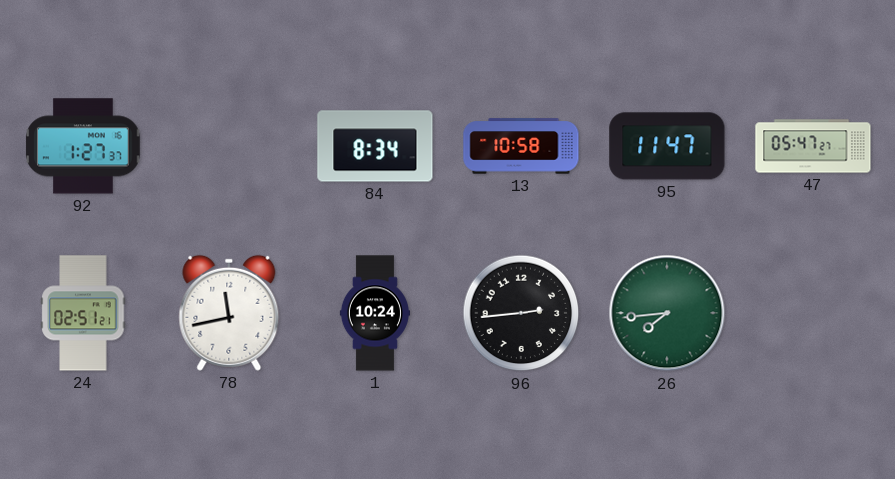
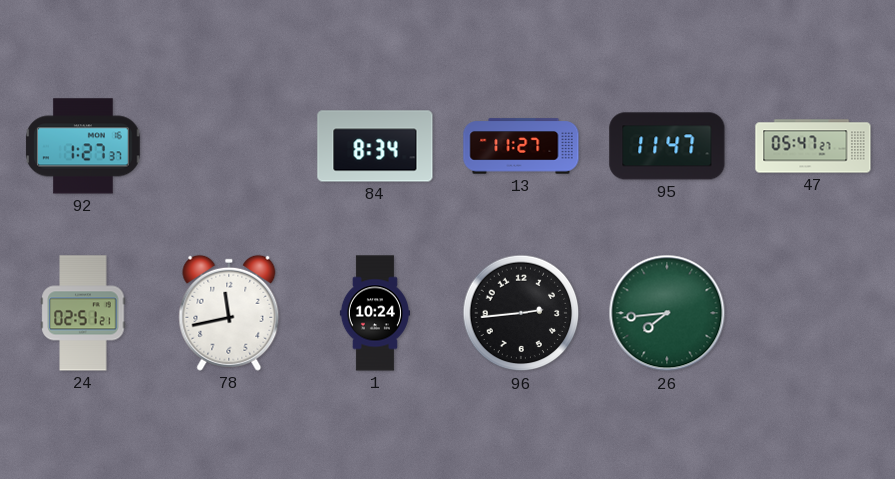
13: 10:58 -> 11:27
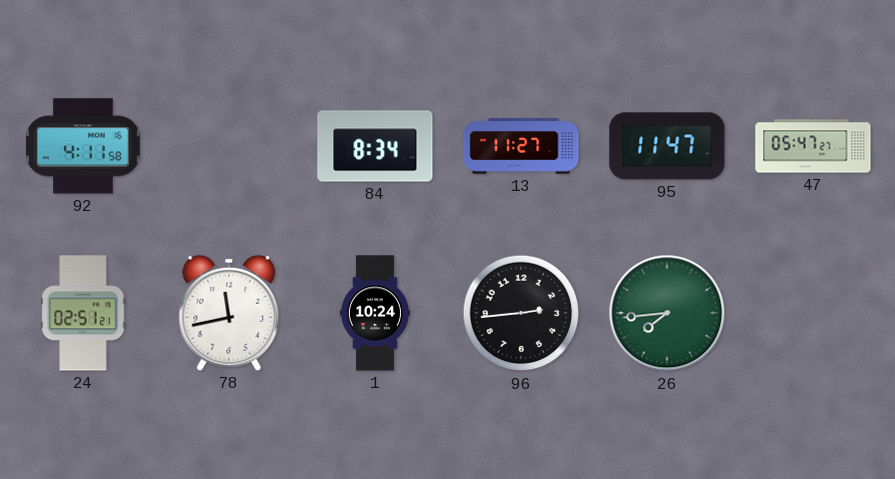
92: 1:27 -> 4:11
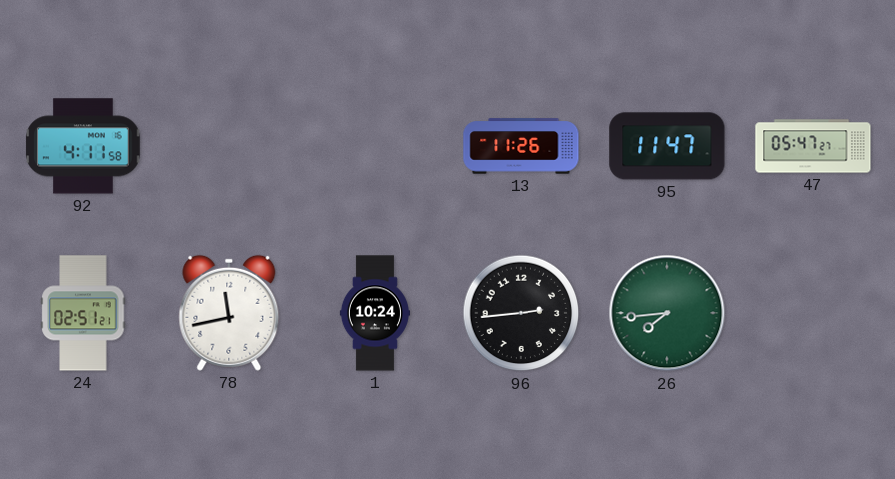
84: 8:34 -> none
13: 11:27 -> 11:26
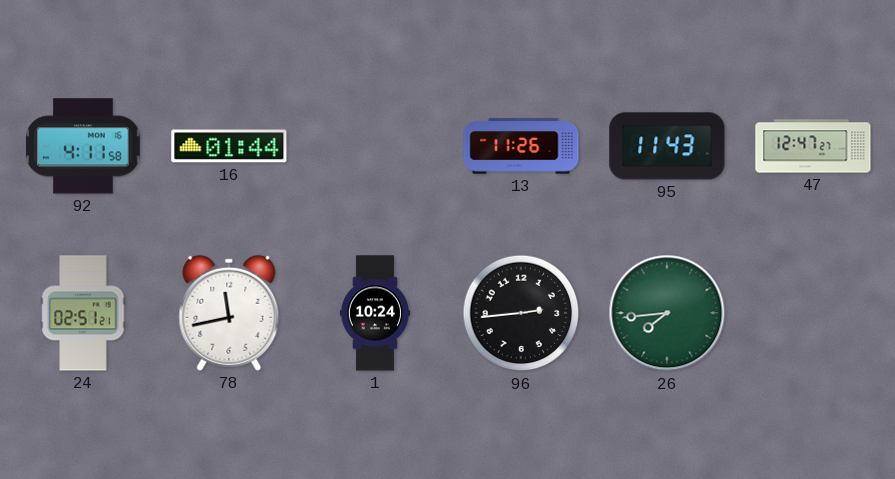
16: none -> 01:44
95: 11:47 -> 11:43
47: 05:47 -> 12:47
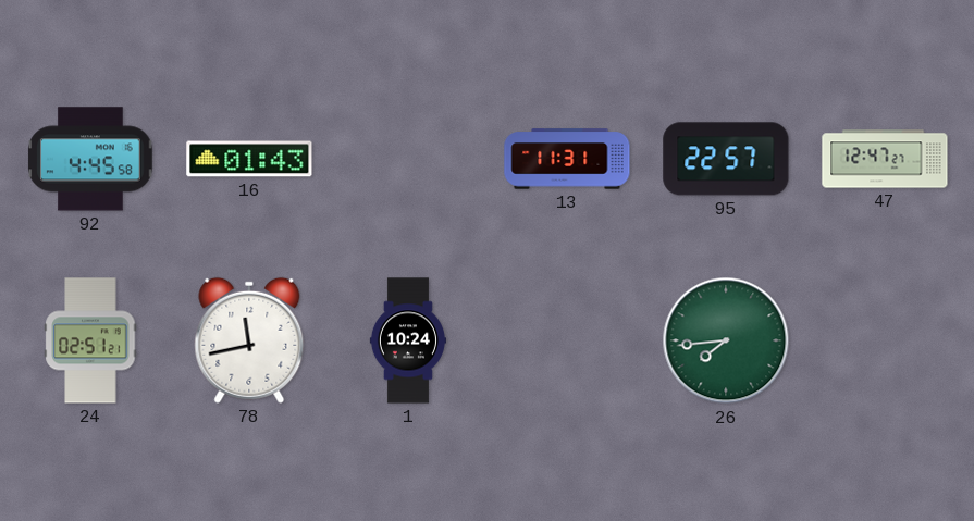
92: 4:11 -> 4:45
16: 01:44 -> 01:43
13: 11:26 -> 11:31
95: 11:43 -> 22:57
96: 2:44 -> none
